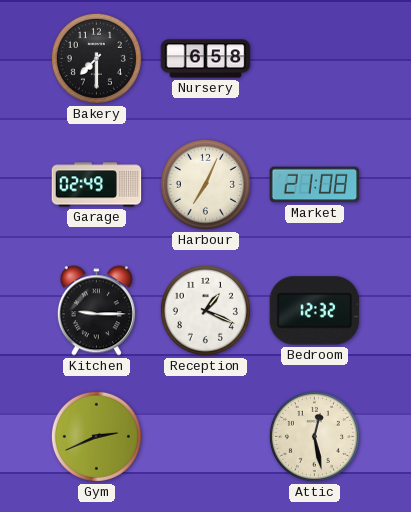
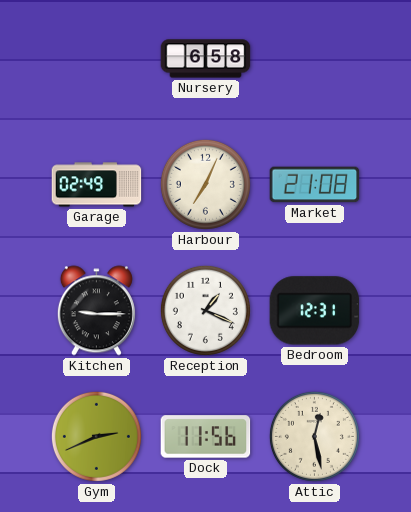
Bakery: 7:30 -> none
Bedroom: 12:32 -> 12:31
Dock: none -> 11:56
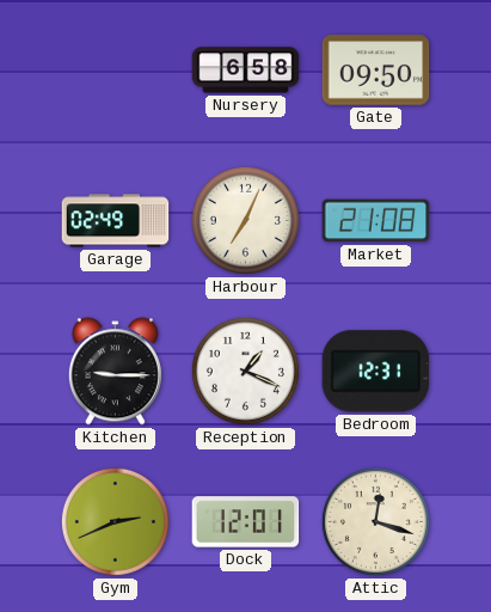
Gate: none -> 09:50
Dock: 11:56 -> 12:01
Attic: 12:28 -> 12:18
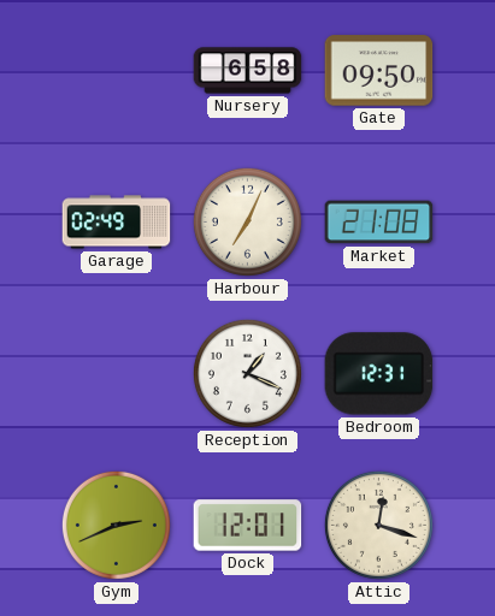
Kitchen: 9:15 -> none
